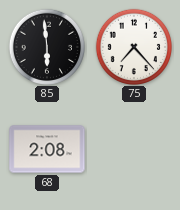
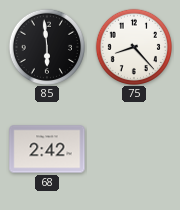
75: 7:23 -> 8:23
68: 2:08 -> 2:42
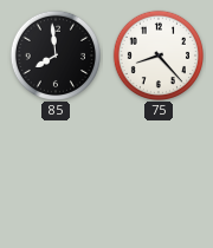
85: 5:59 -> 7:59
68: 2:42 -> none
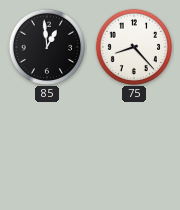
85: 7:59 -> 12:59
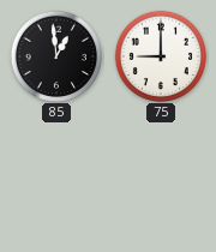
75: 8:23 -> 9:00
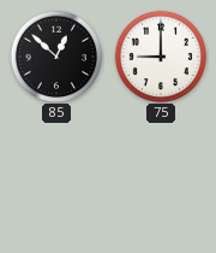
85: 12:59 -> 12:52
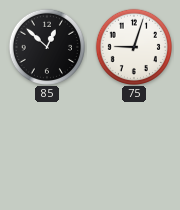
75: 9:00 -> 9:03
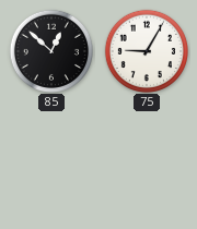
75: 9:03 -> 9:05
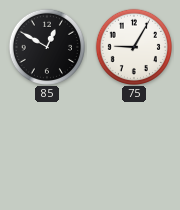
85: 12:52 -> 12:50
